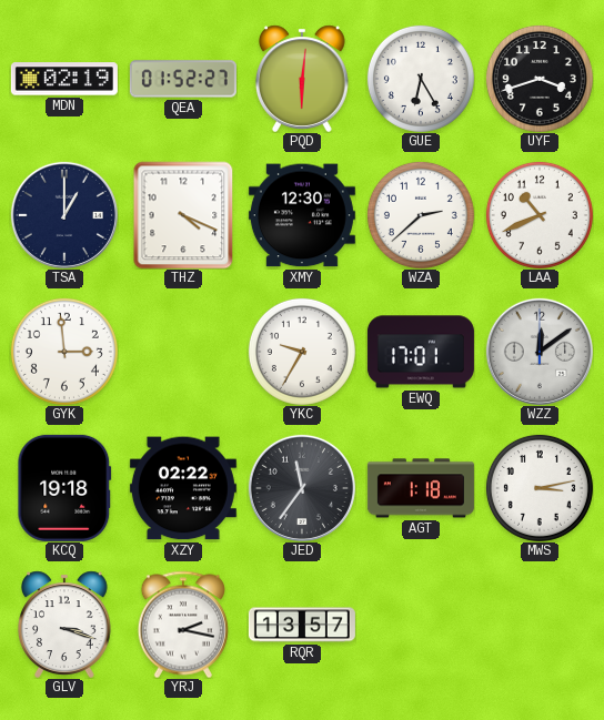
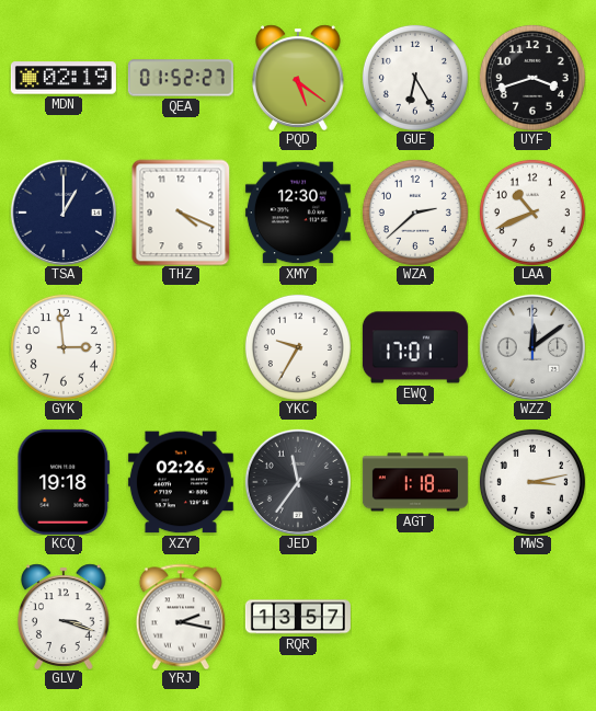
PQD: 6:01 -> 5:21
XZY: 02:22 -> 02:26
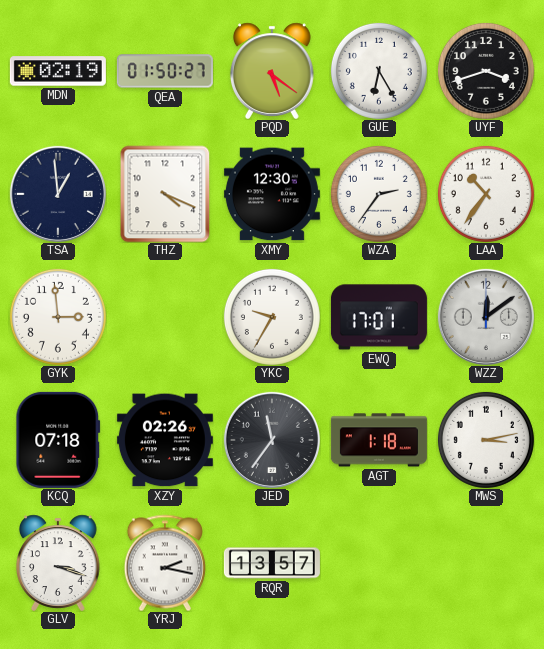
QEA: 01:52 -> 01:50
TSA: 1:00 -> 12:59
WZA: 2:38 -> 2:36
LAA: 10:41 -> 10:36
KCQ: 19:18 -> 07:18
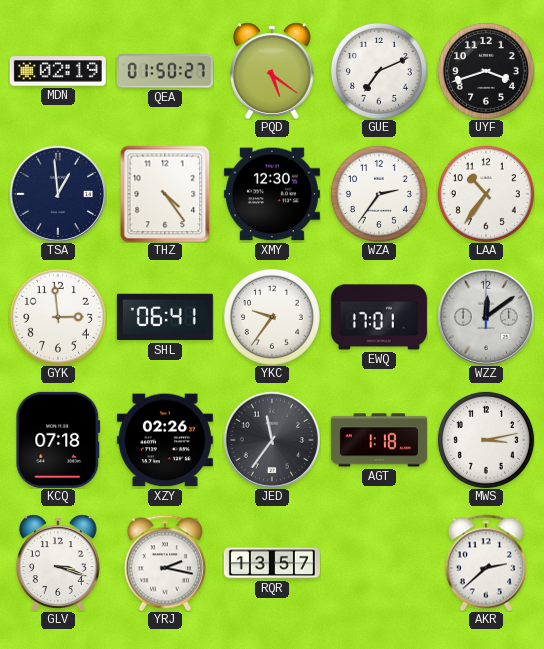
GUE: 6:25 -> 7:11
THZ: 4:19 -> 4:24
SHL: none -> 06:41
YKC: 9:35 -> 9:36
AKR: none -> 2:38
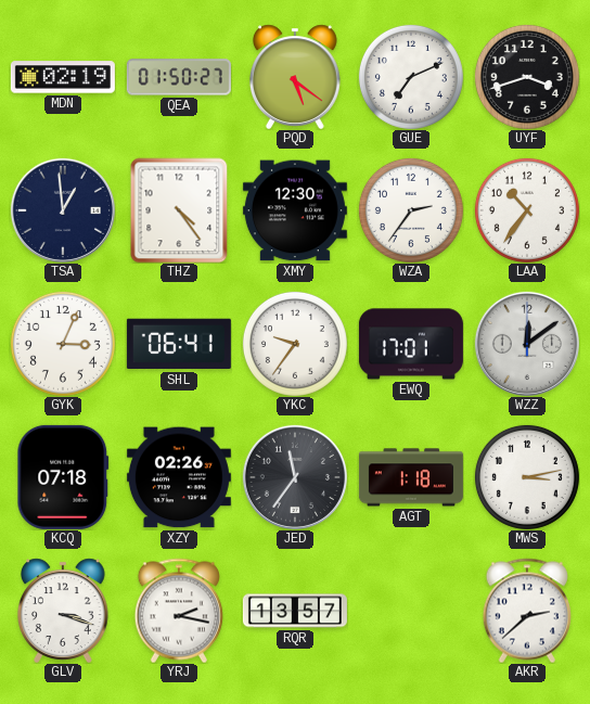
GYK: 2:59 -> 3:04
